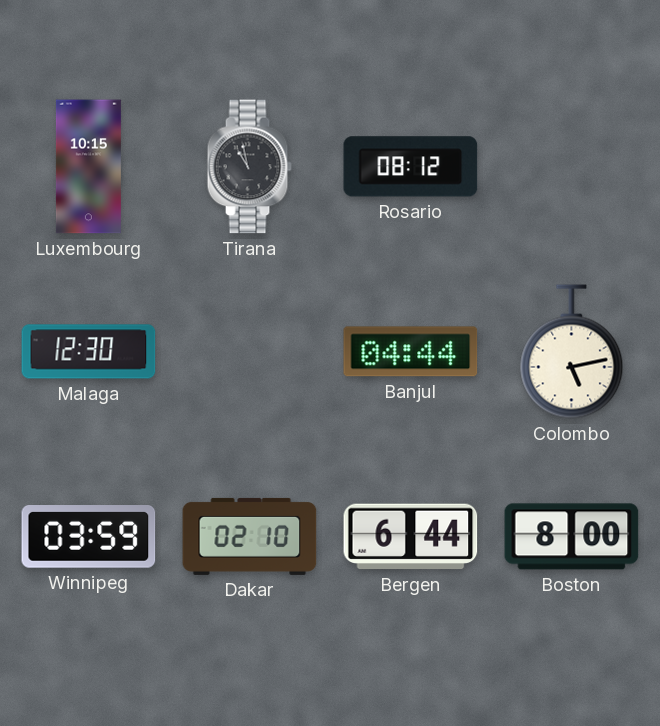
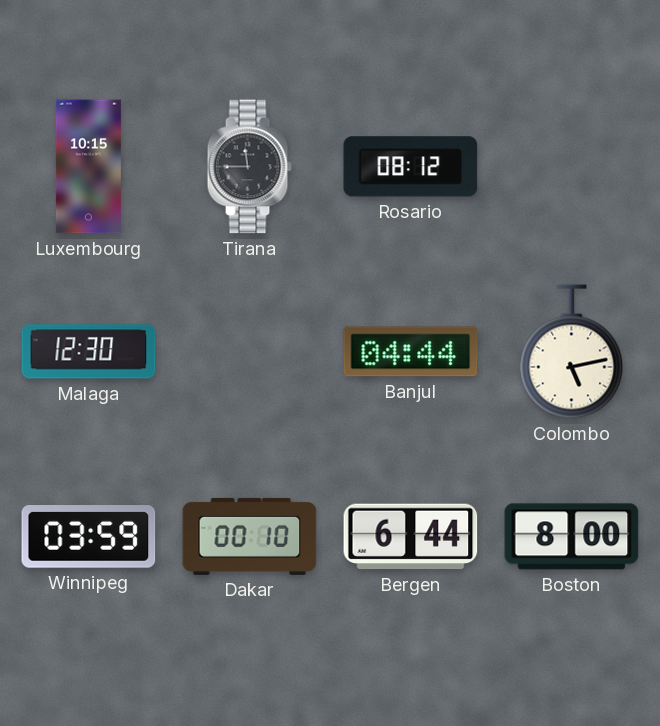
Tirana: 10:58 -> 11:45
Dakar: 02:10 -> 00:10
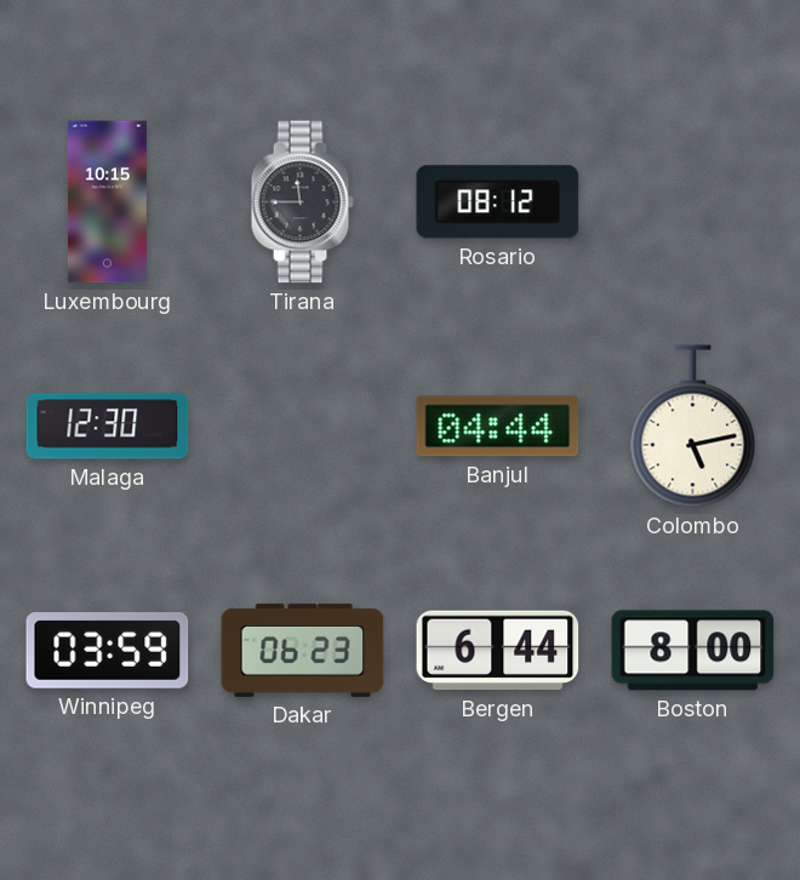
Dakar: 00:10 -> 06:23
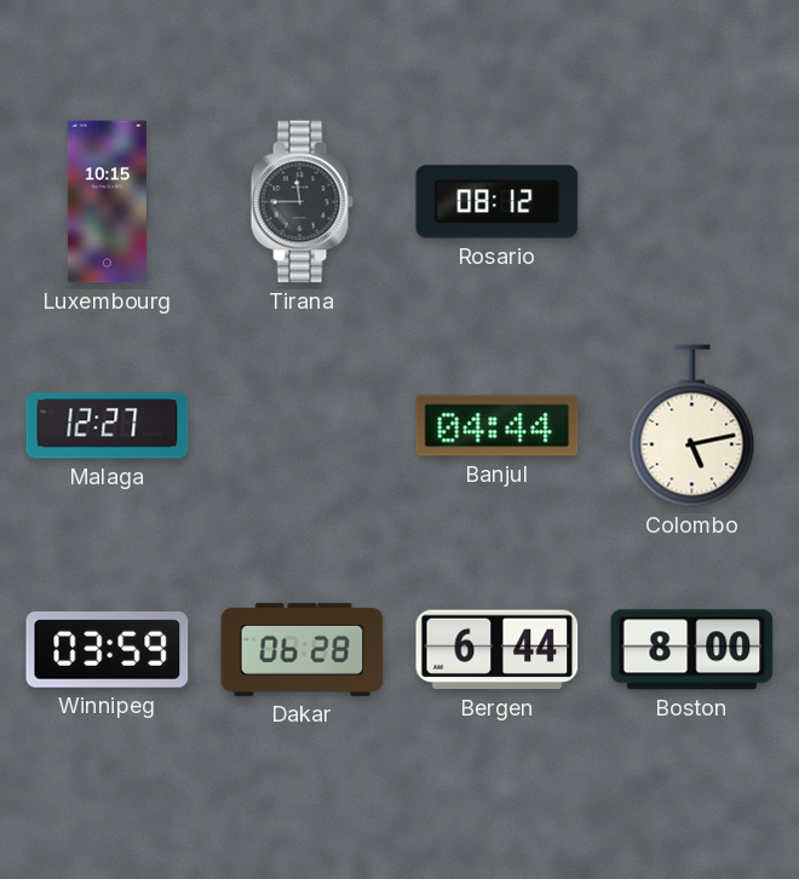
Malaga: 12:30 -> 12:27
Dakar: 06:23 -> 06:28
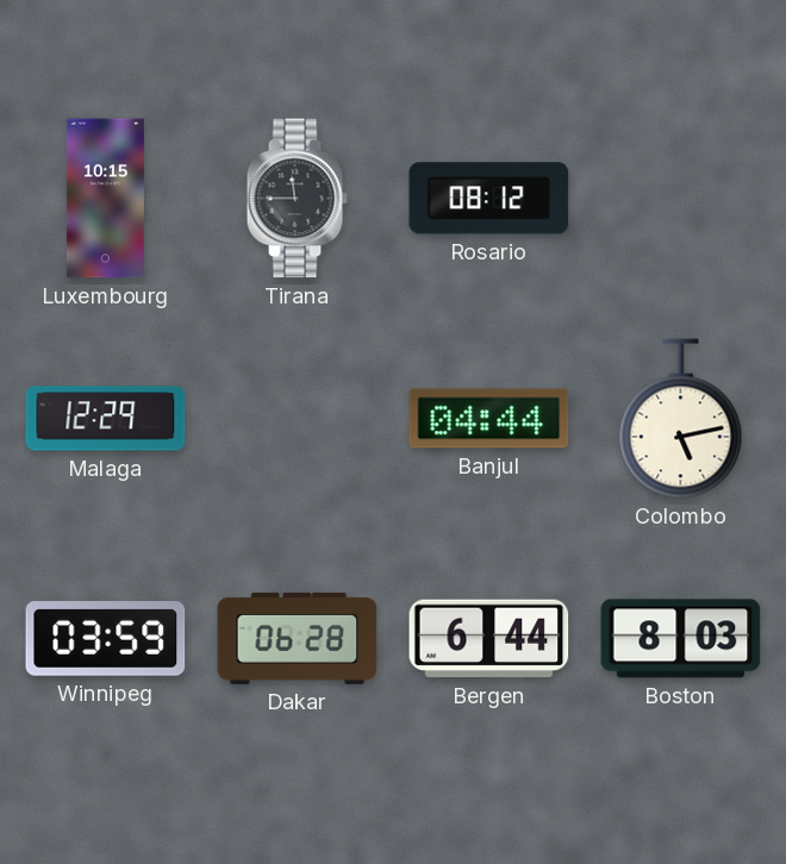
Malaga: 12:27 -> 12:29
Boston: 8:00 -> 8:03
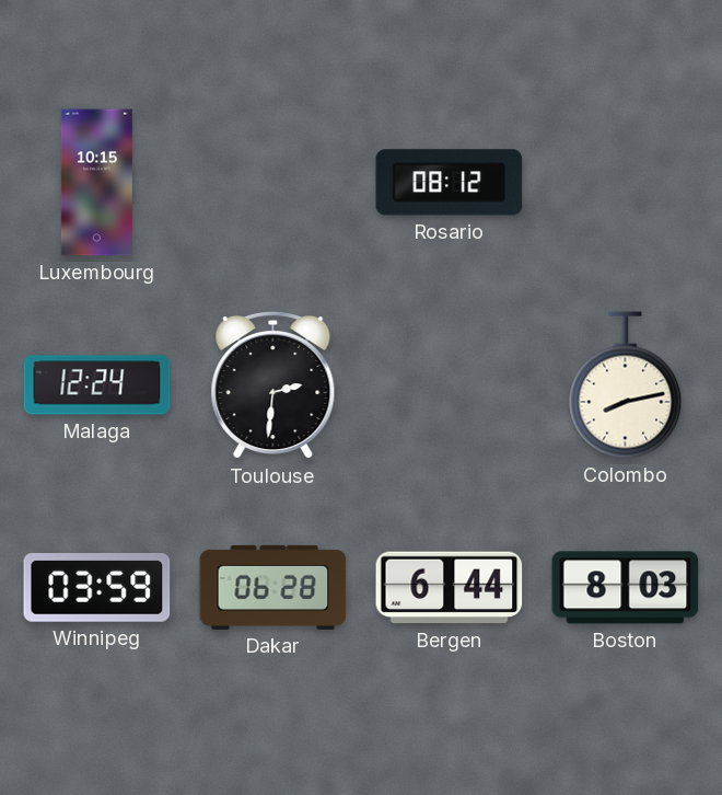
Tirana: 11:45 -> none
Malaga: 12:29 -> 12:24
Toulouse: none -> 2:31
Banjul: 04:44 -> none
Colombo: 5:13 -> 8:13
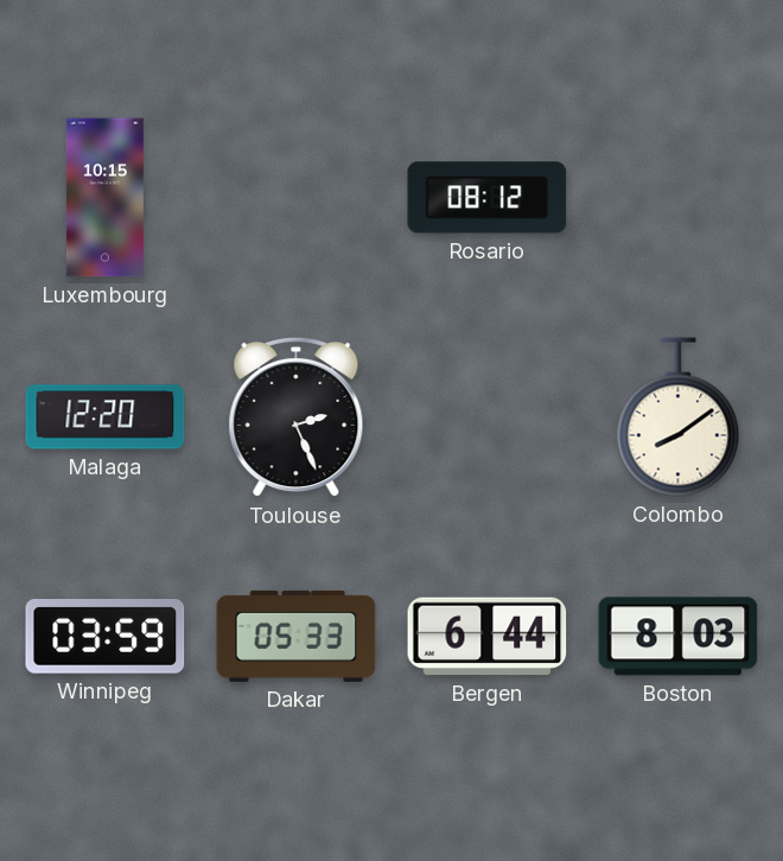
Malaga: 12:24 -> 12:20
Toulouse: 2:31 -> 2:26
Colombo: 8:13 -> 8:09
Dakar: 06:28 -> 05:33
